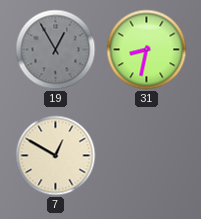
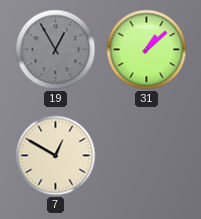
31: 8:32 -> 1:08
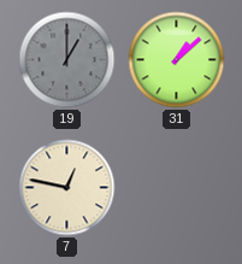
19: 12:55 -> 1:00
7: 12:50 -> 12:47
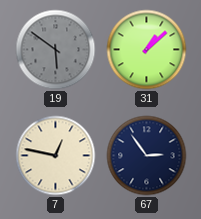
19: 1:00 -> 5:51
67: none -> 2:54
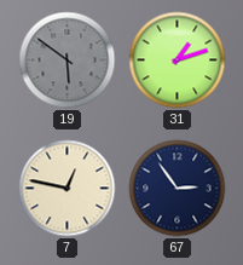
31: 1:08 -> 1:12
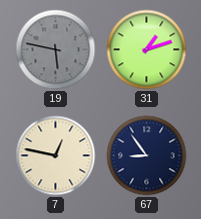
19: 5:51 -> 5:47
67: 2:54 -> 8:54
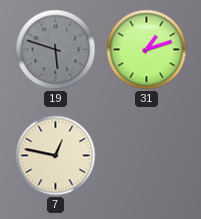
19: 5:47 -> 5:48
67: 8:54 -> none
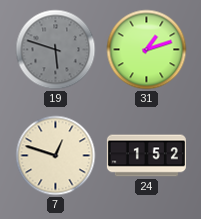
7: 12:47 -> 12:48
24: none -> 1:52
